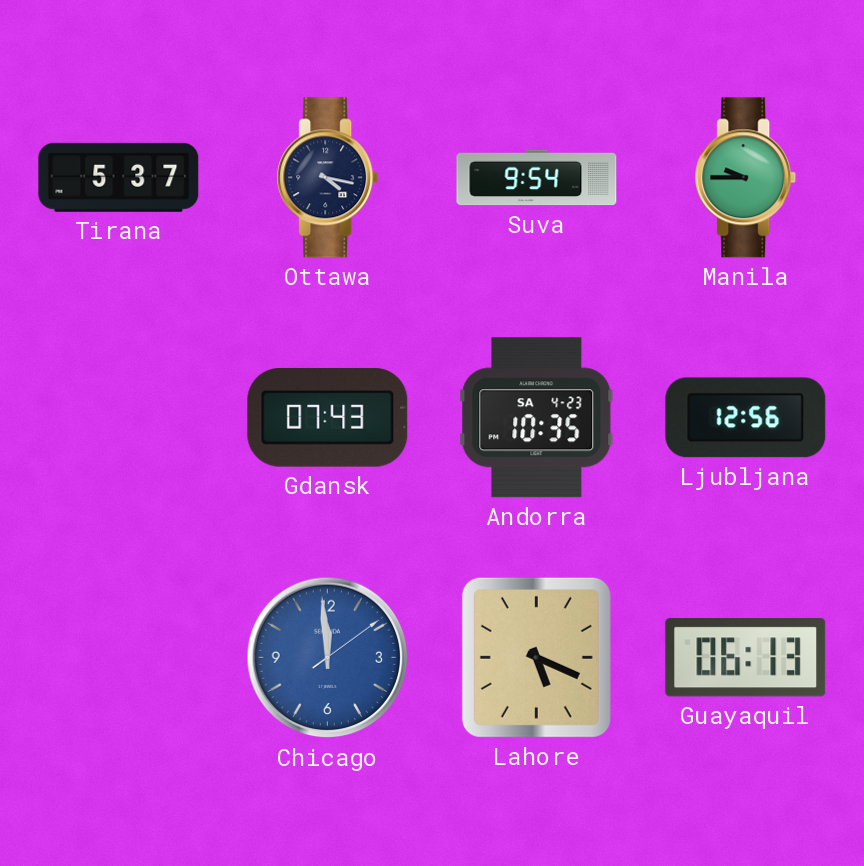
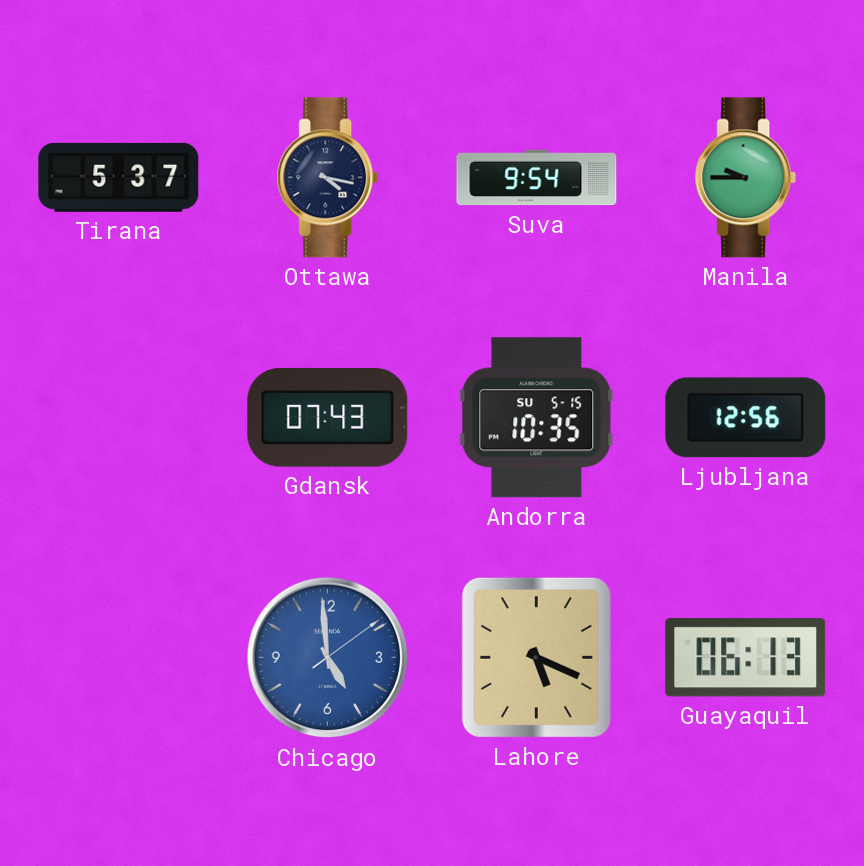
Andorra date: SA 4-23 -> SU 5-15
Chicago: 11:59 -> 4:59
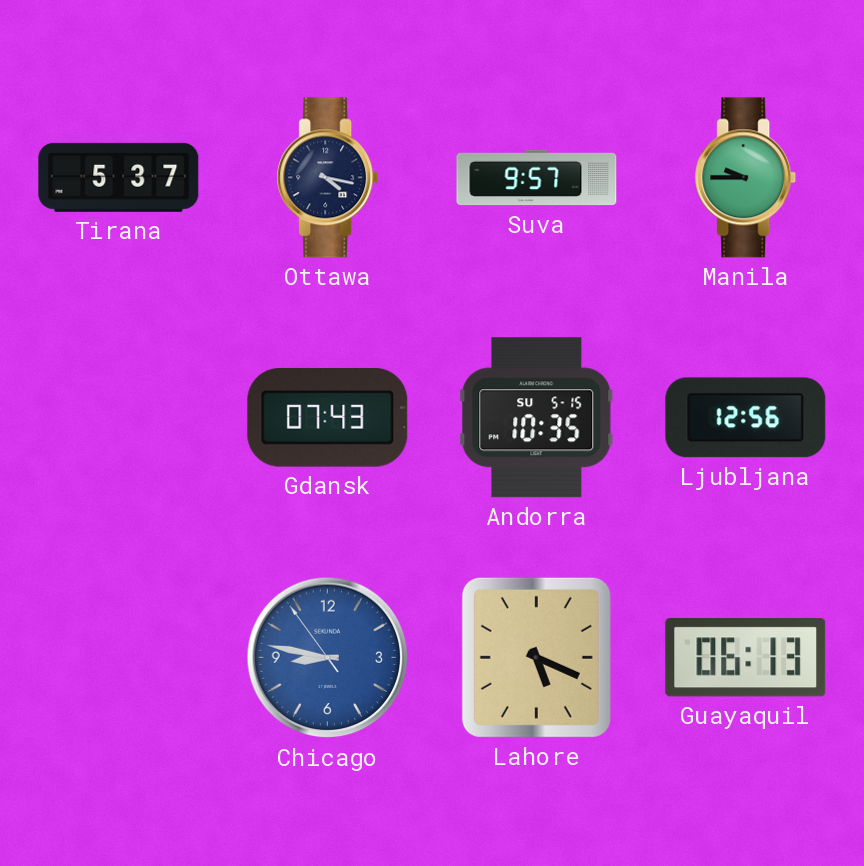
Suva: 9:54 -> 9:57
Chicago: 4:59 -> 8:46
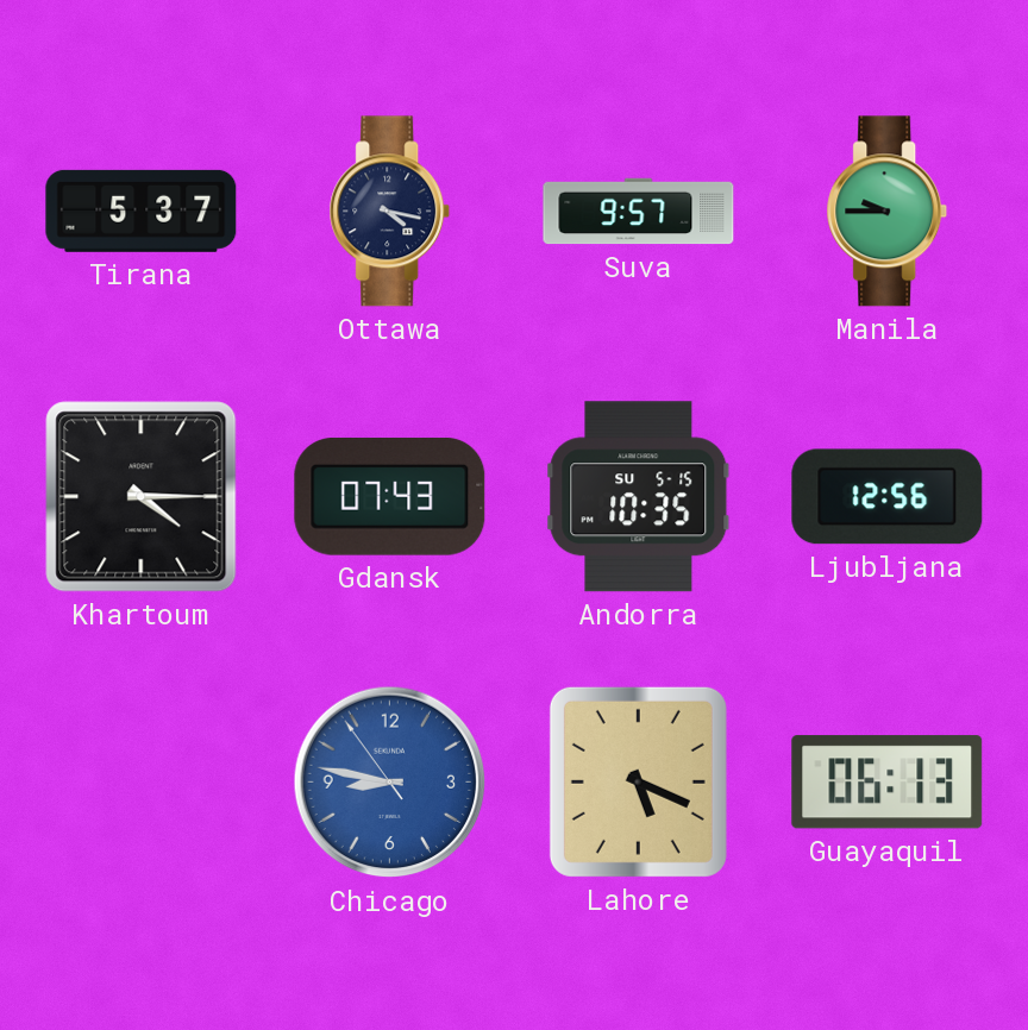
Khartoum: none -> 4:15
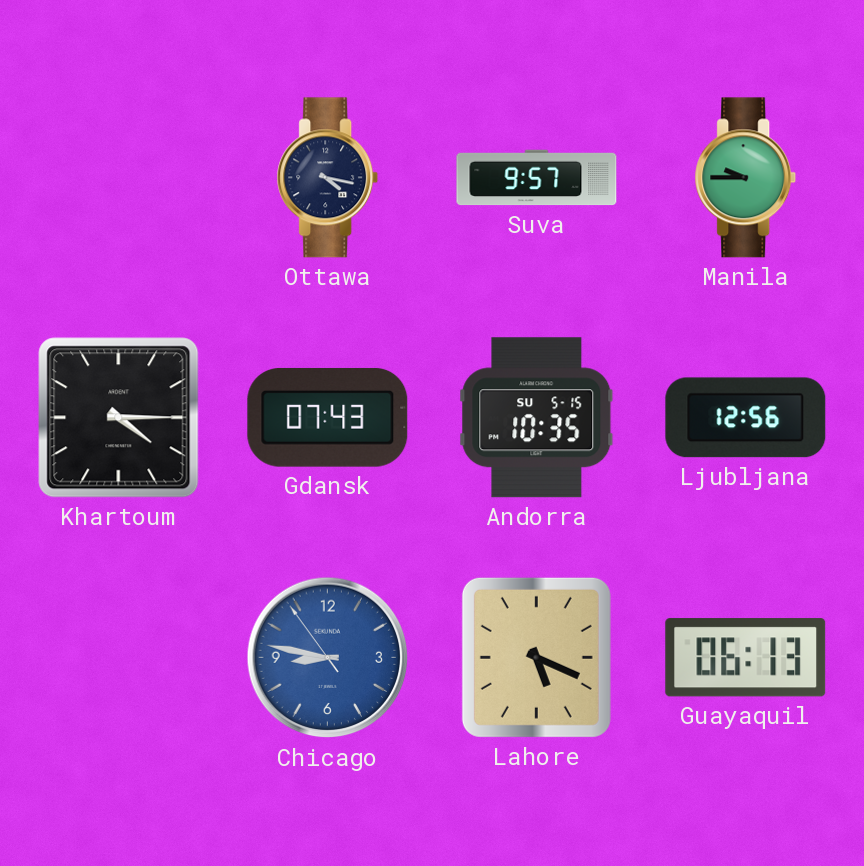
Tirana: 5:37 -> none
